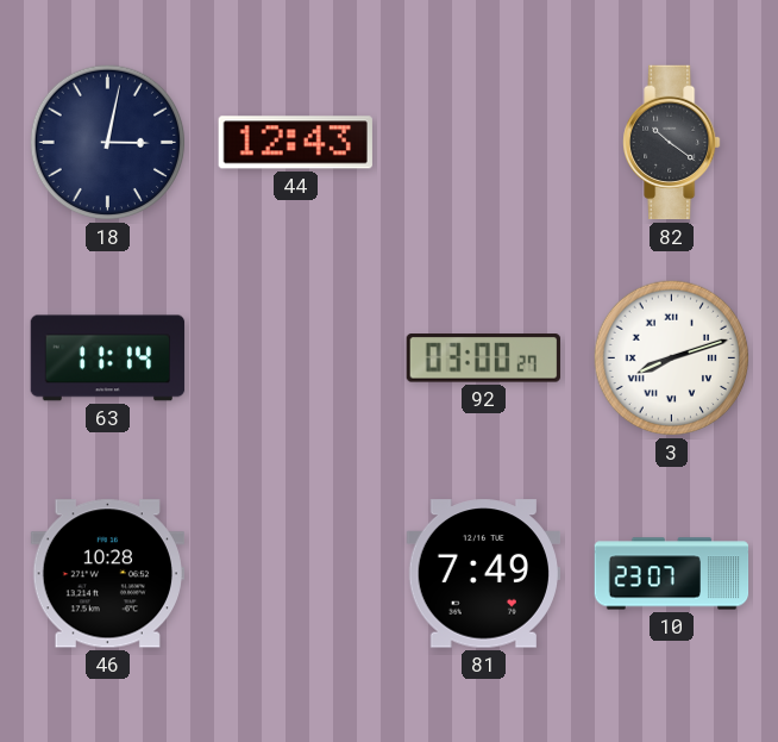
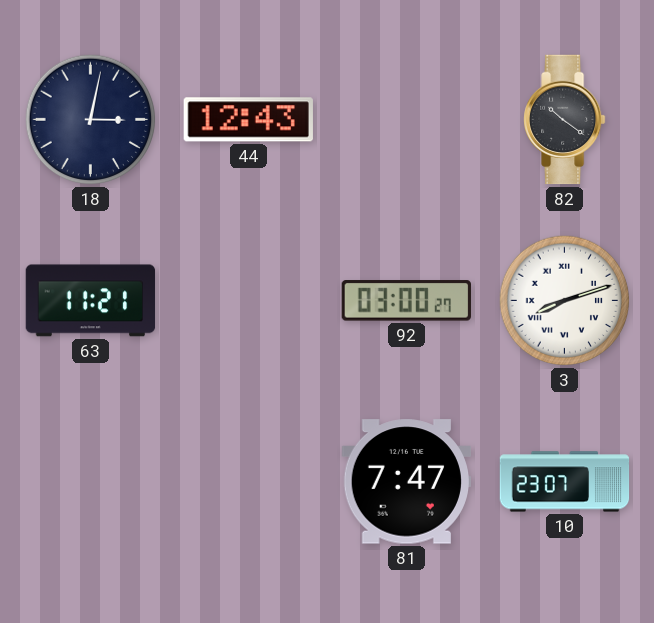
63: 11:14 -> 11:21
46: 10:28 -> none
81: 7:49 -> 7:47
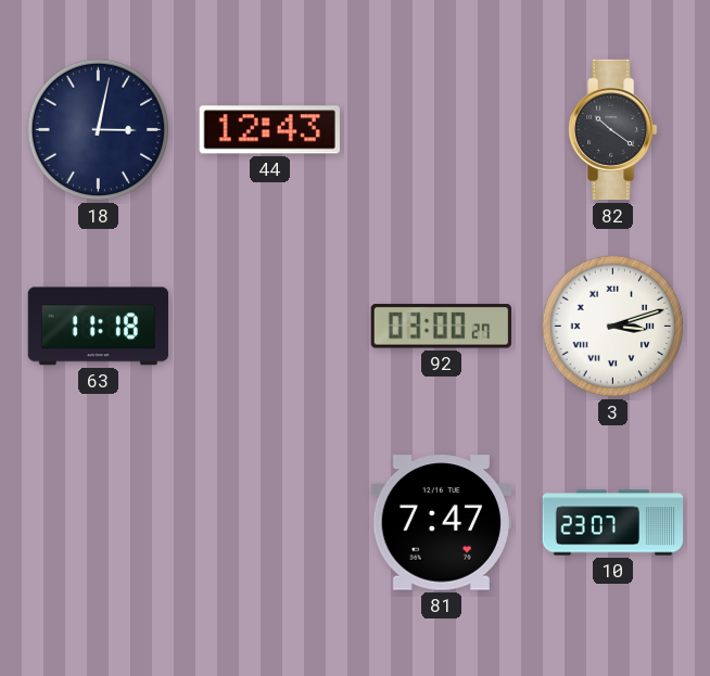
63: 11:21 -> 11:18
3: 8:12 -> 3:12
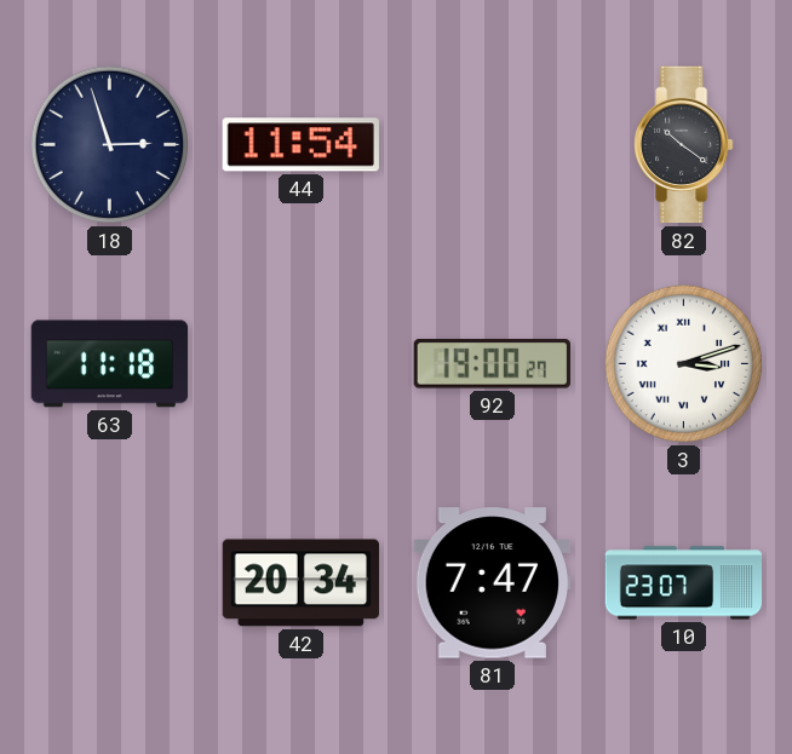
18: 3:02 -> 2:57
44: 12:43 -> 11:54
92: 03:00 -> 19:00
42: none -> 20:34
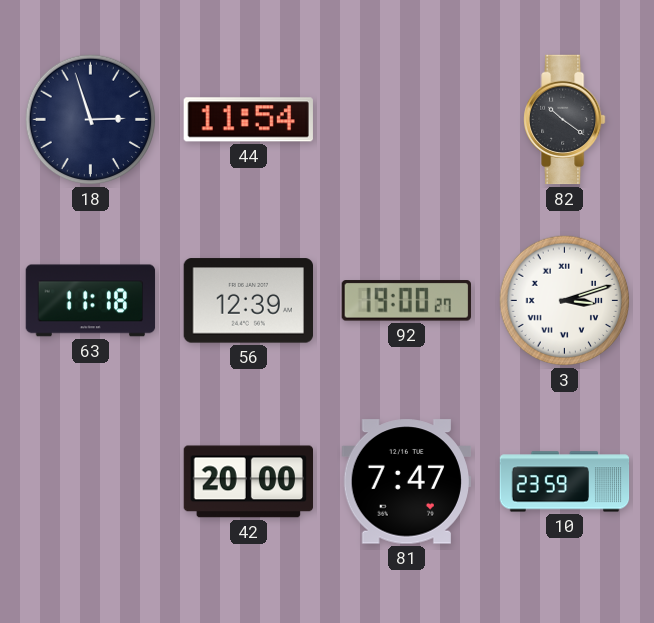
56: none -> 12:39
42: 20:34 -> 20:00
10: 23:07 -> 23:59
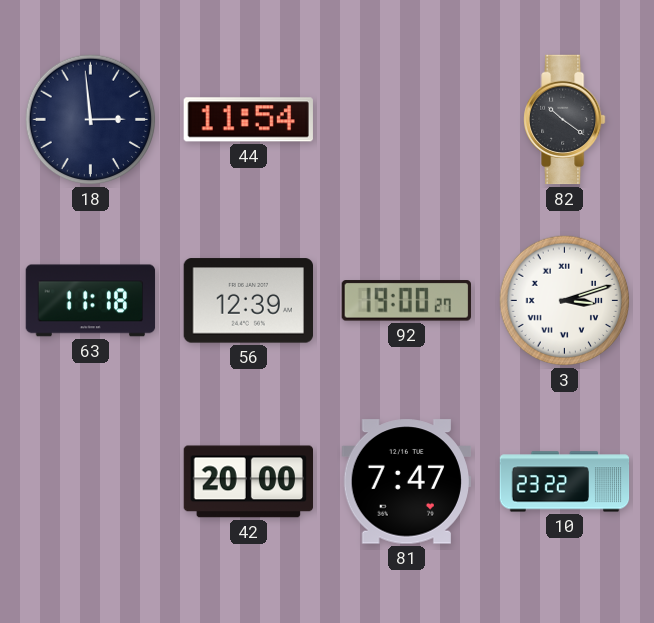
18: 2:57 -> 2:59
10: 23:59 -> 23:22
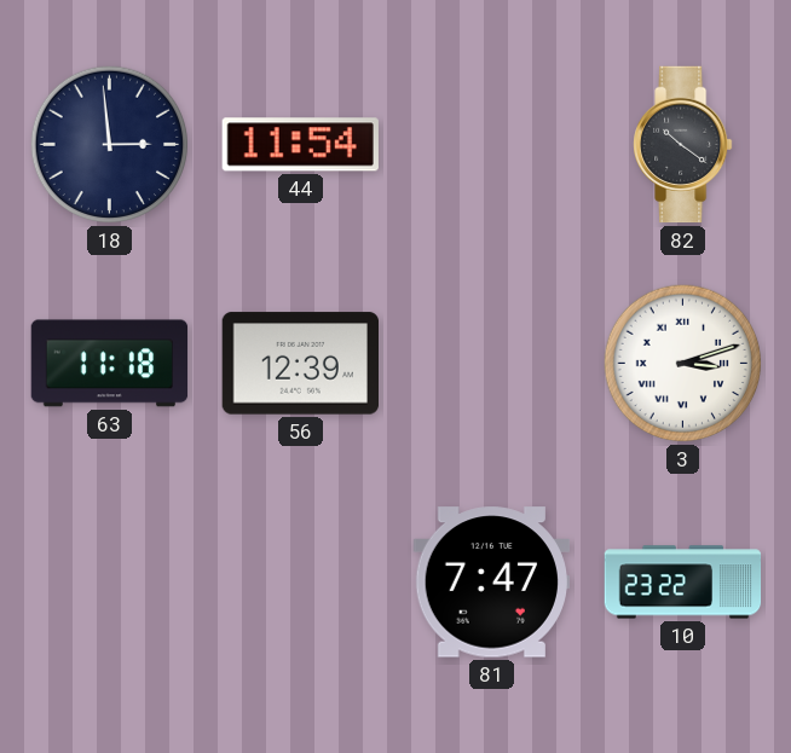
92: 19:00 -> none
42: 20:00 -> none
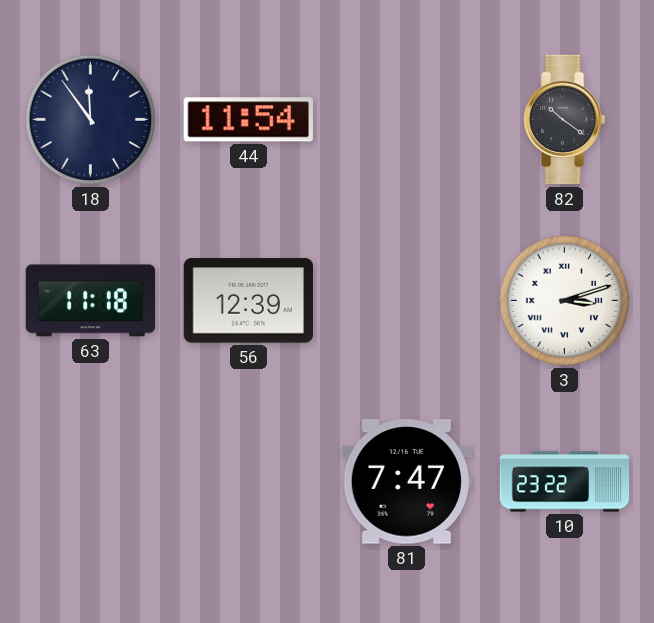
18: 2:59 -> 11:54
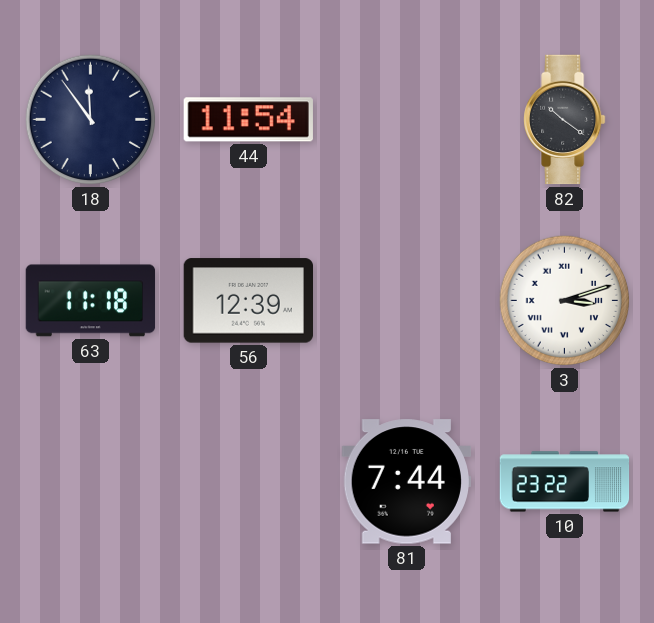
81: 7:47 -> 7:44
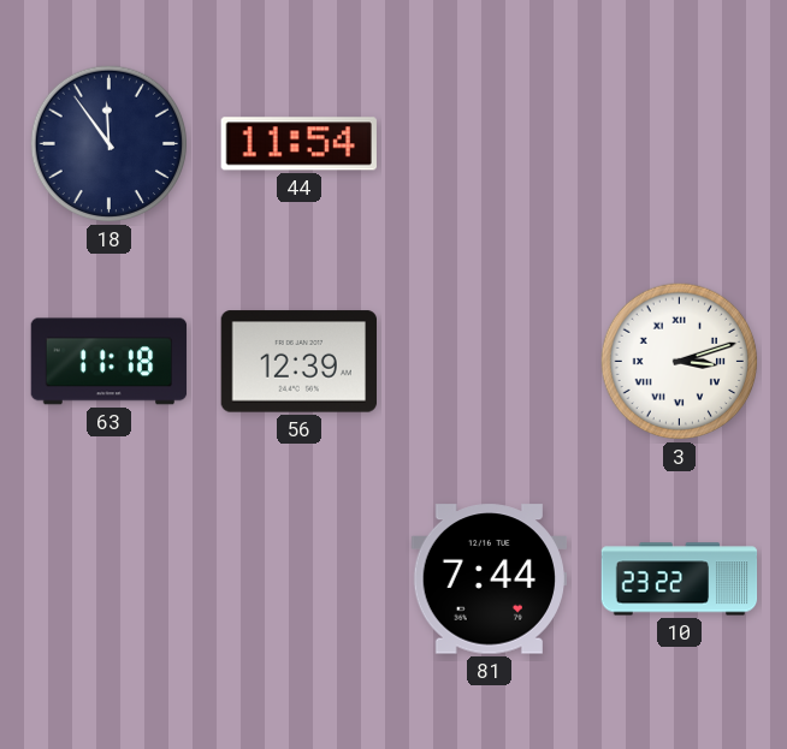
82: 10:21 -> none
